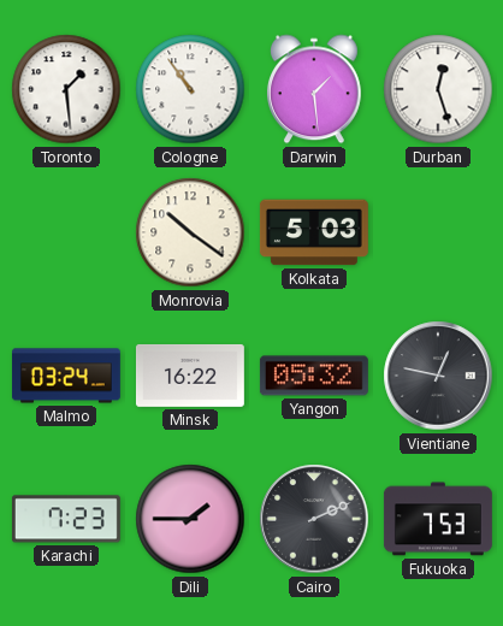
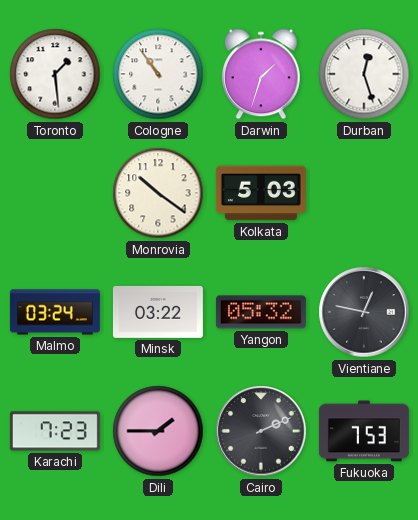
Darwin: 1:29 -> 1:33
Minsk: 16:22 -> 03:22
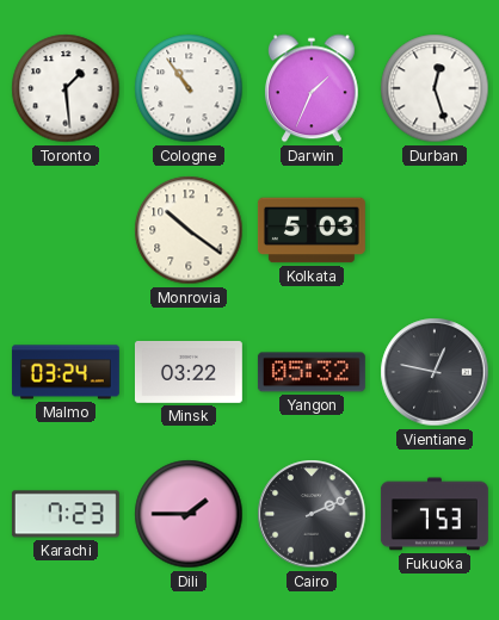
Darwin: 1:33 -> 1:34
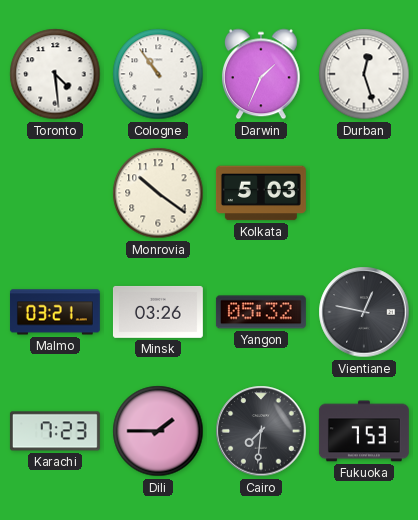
Toronto: 1:29 -> 4:29
Malmo: 03:24 -> 03:21
Minsk: 03:22 -> 03:26
Cairo: 2:11 -> 7:31
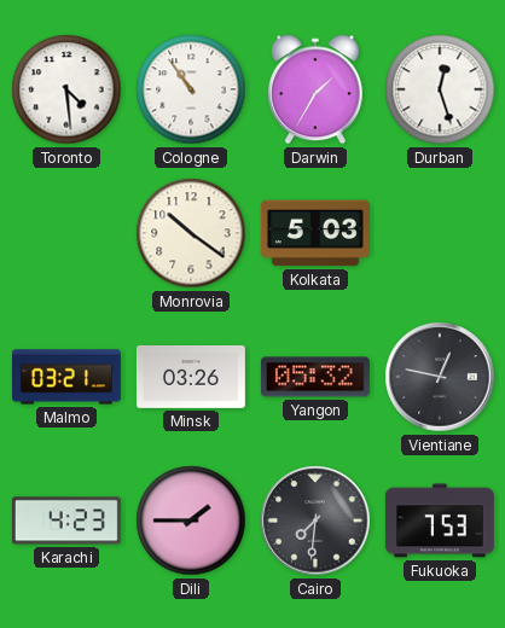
Darwin: 1:34 -> 1:35
Karachi: 7:23 -> 4:23
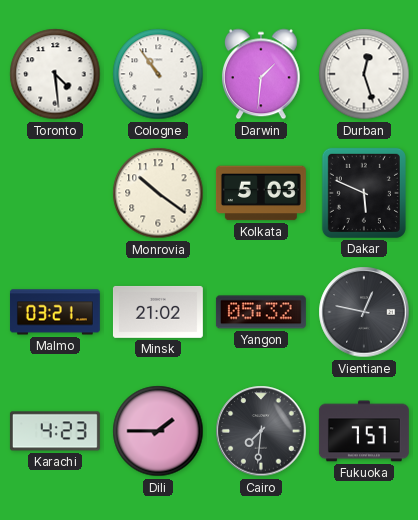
Darwin: 1:35 -> 1:31
Dakar: none -> 5:49
Minsk: 03:26 -> 21:02
Fukuoka: 7:53 -> 7:57
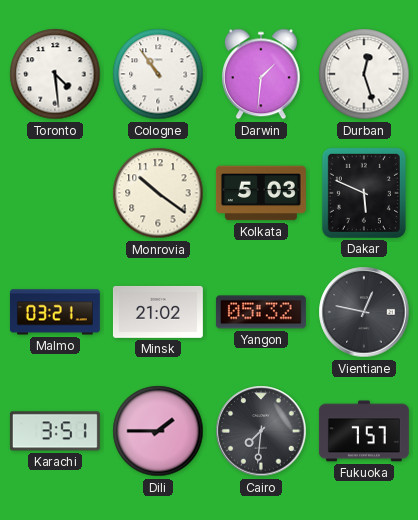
Karachi: 4:23 -> 3:51
